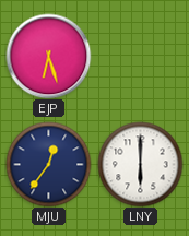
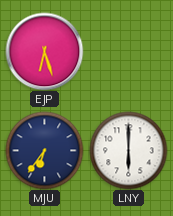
MJU: 12:36 -> 6:36
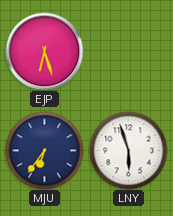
LNY: 6:00 -> 5:57
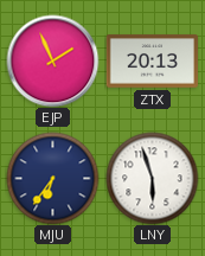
EJP: 6:27 -> 1:56
ZTX: none -> 20:13
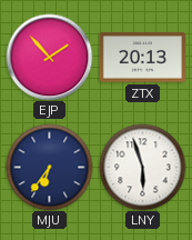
EJP: 1:56 -> 1:53
